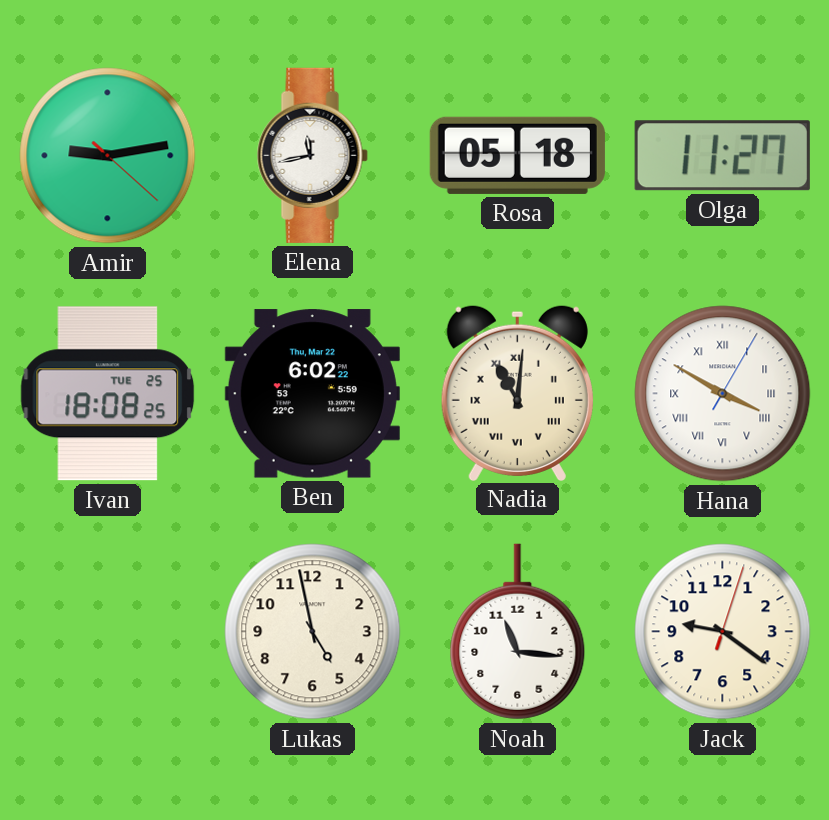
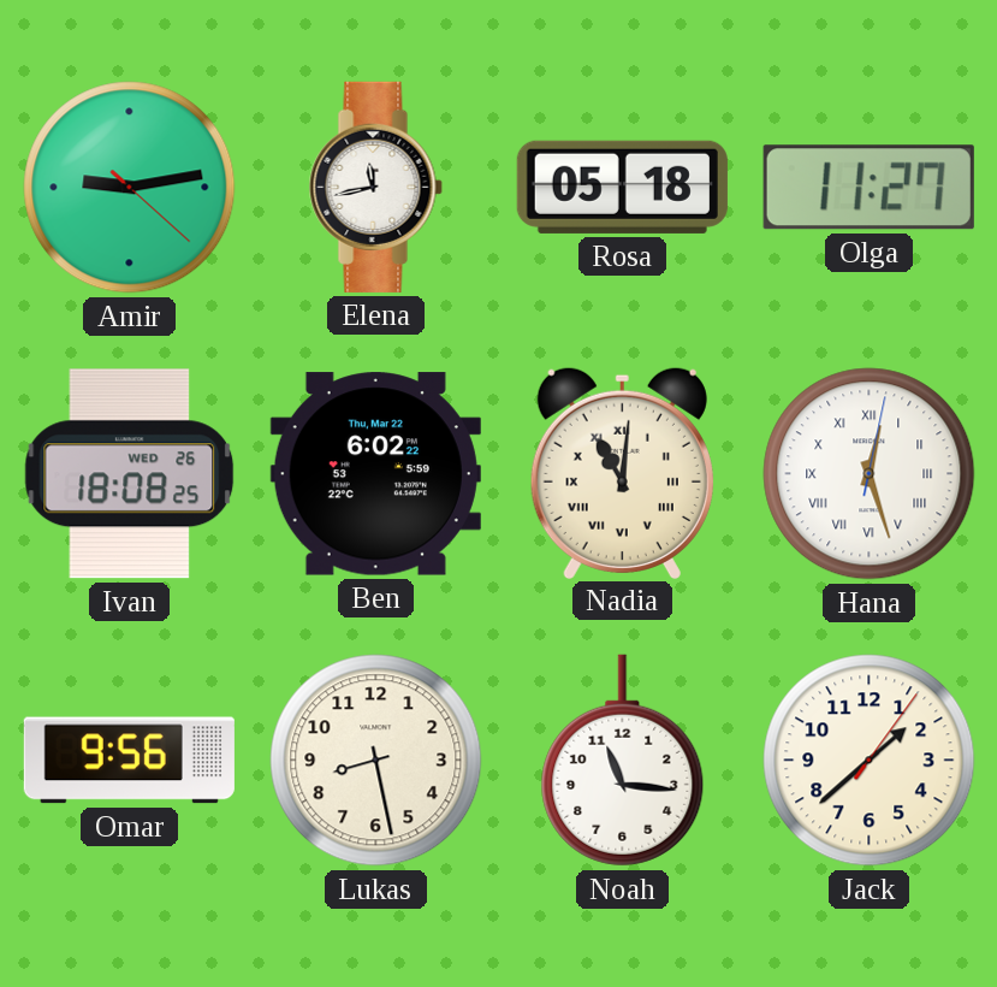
Ivan date: TUE 25 -> WED 26
Hana: 3:50 -> 12:27
Omar: none -> 9:56
Lukas: 4:58 -> 8:28
Jack: 9:21 -> 1:38
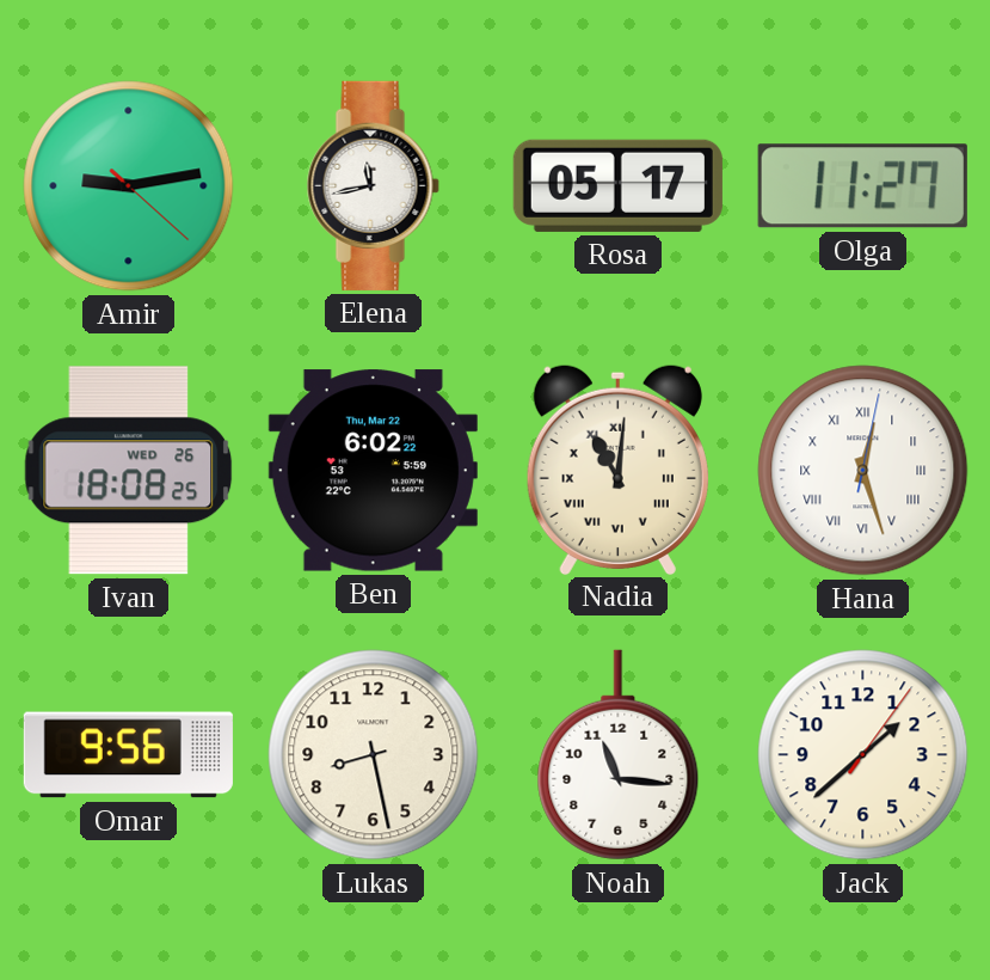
Rosa: 05:18 -> 05:17
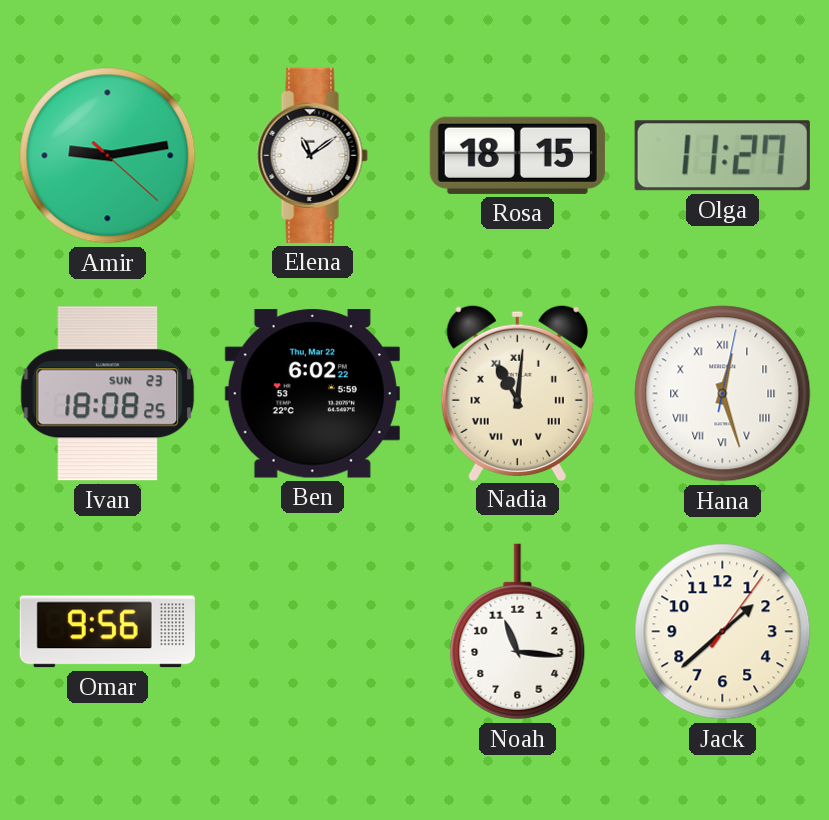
Elena: 11:43 -> 11:09
Rosa: 05:17 -> 18:15
Ivan date: WED 26 -> SUN 23
Lukas: 8:28 -> none
